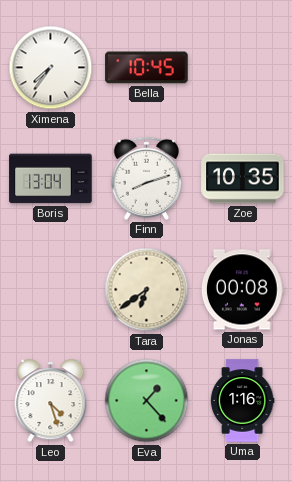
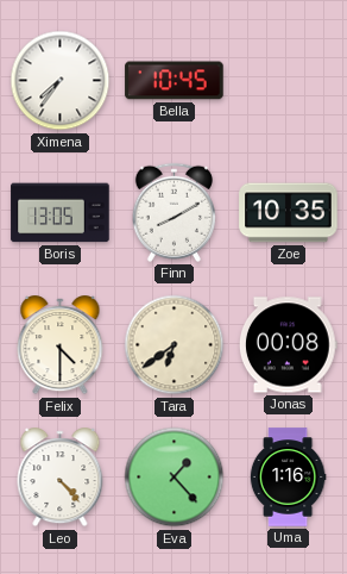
Boris: 13:04 -> 13:05
Finn: 8:12 -> 8:10
Felix: none -> 4:30
Leo: 4:27 -> 4:23
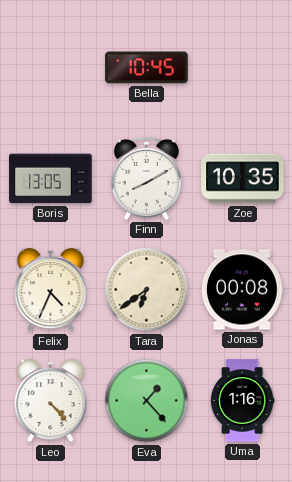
Ximena: 7:36 -> none
Felix: 4:30 -> 4:34
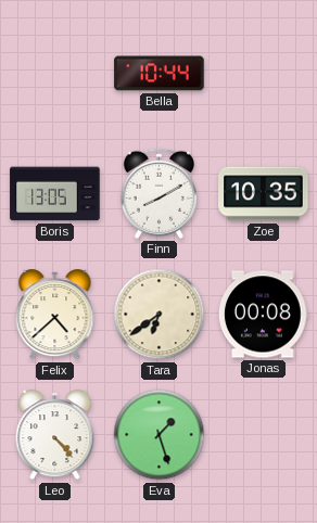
Bella: 10:45 -> 10:44
Felix: 4:34 -> 4:38
Eva: 1:23 -> 1:27
Uma: 1:16 -> none
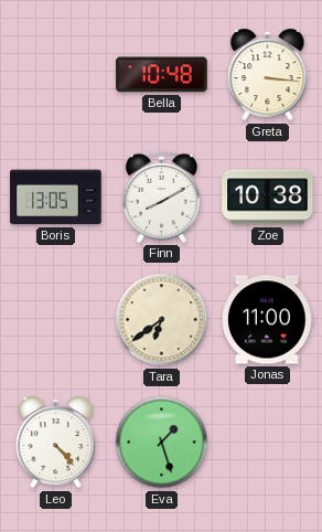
Bella: 10:44 -> 10:48
Greta: none -> 3:16
Zoe: 10:35 -> 10:38
Felix: 4:38 -> none
Jonas: 00:08 -> 11:00
